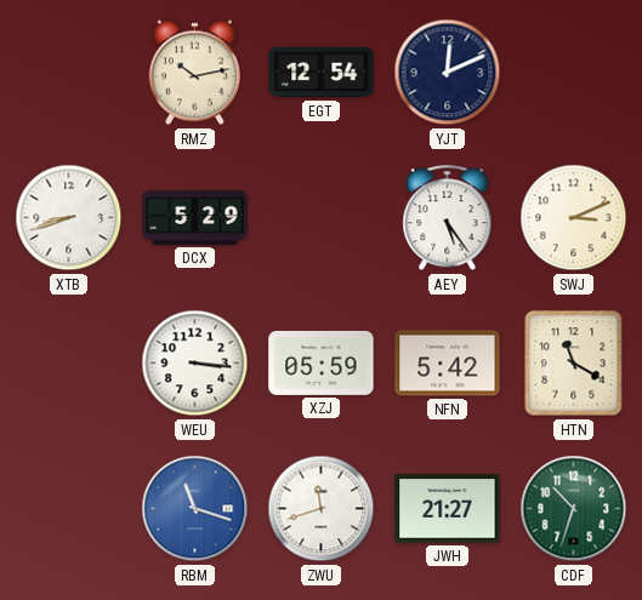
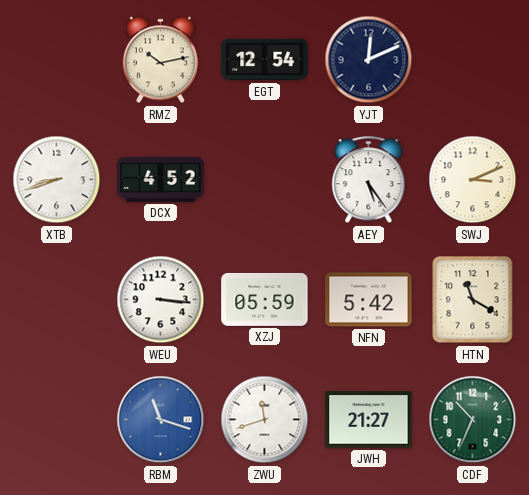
DCX: 5:29 -> 4:52
CDF: 10:33 -> 10:34
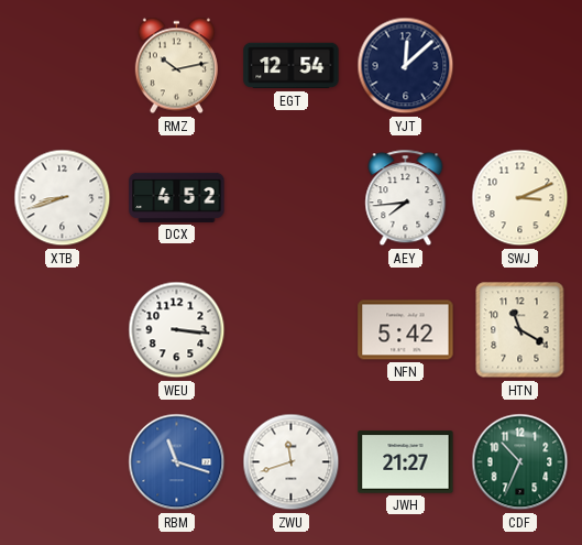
YJT: 12:11 -> 12:08
AEY: 5:24 -> 7:44
XZJ: 05:59 -> none
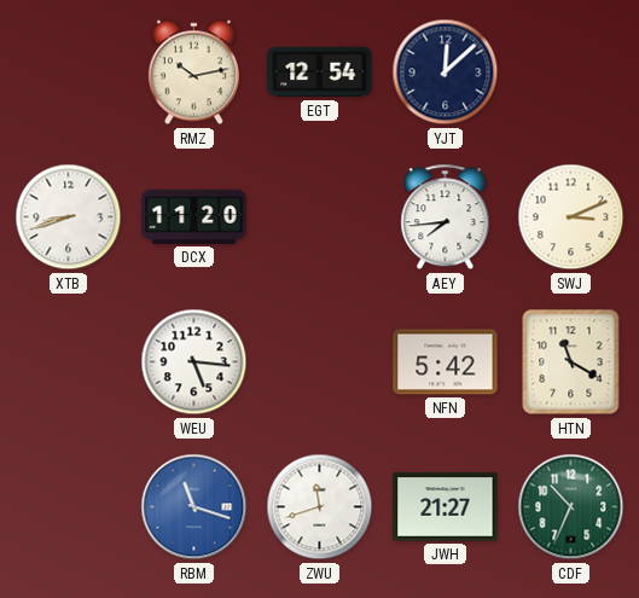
DCX: 4:52 -> 11:20
WEU: 3:16 -> 5:16
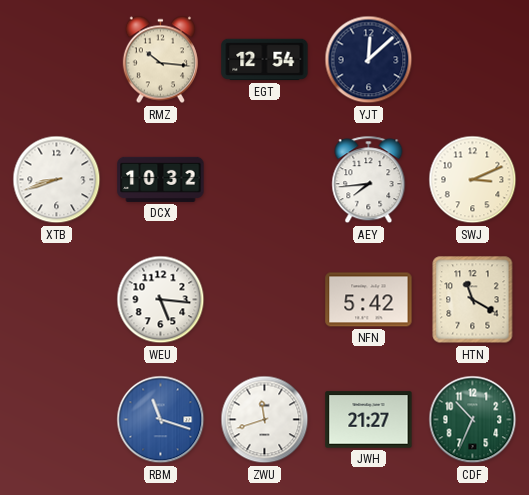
RMZ: 10:13 -> 10:16
DCX: 11:20 -> 10:32
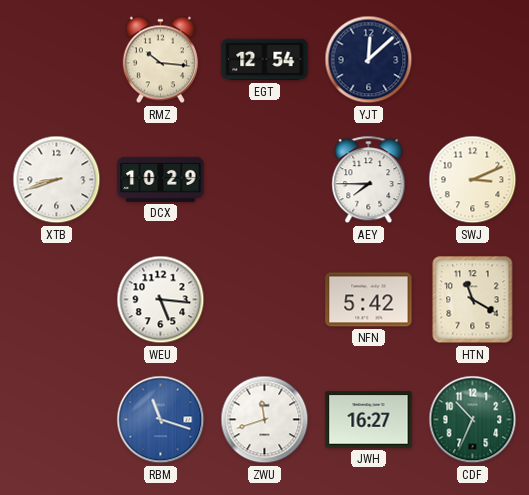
DCX: 10:32 -> 10:29
AEY: 7:44 -> 7:45
JWH: 21:27 -> 16:27
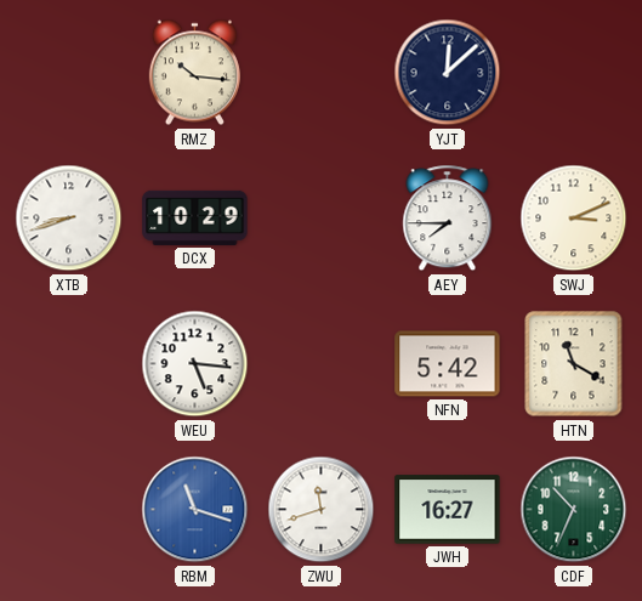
EGT: 12:54 -> none
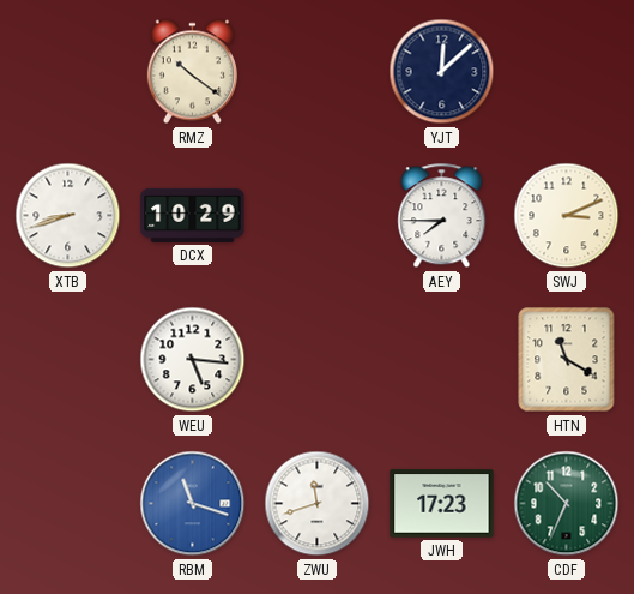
RMZ: 10:16 -> 10:21
NFN: 5:42 -> none
JWH: 16:27 -> 17:23
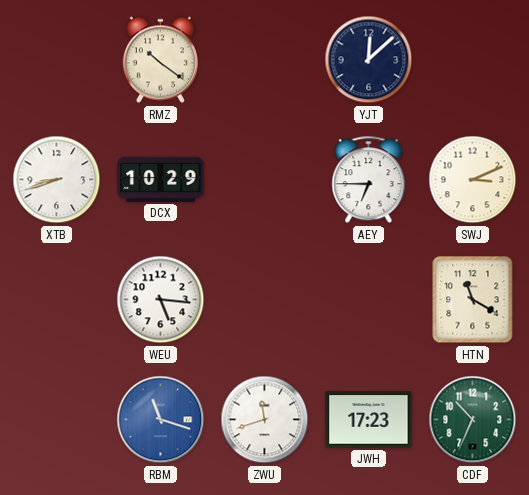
AEY: 7:45 -> 6:45
